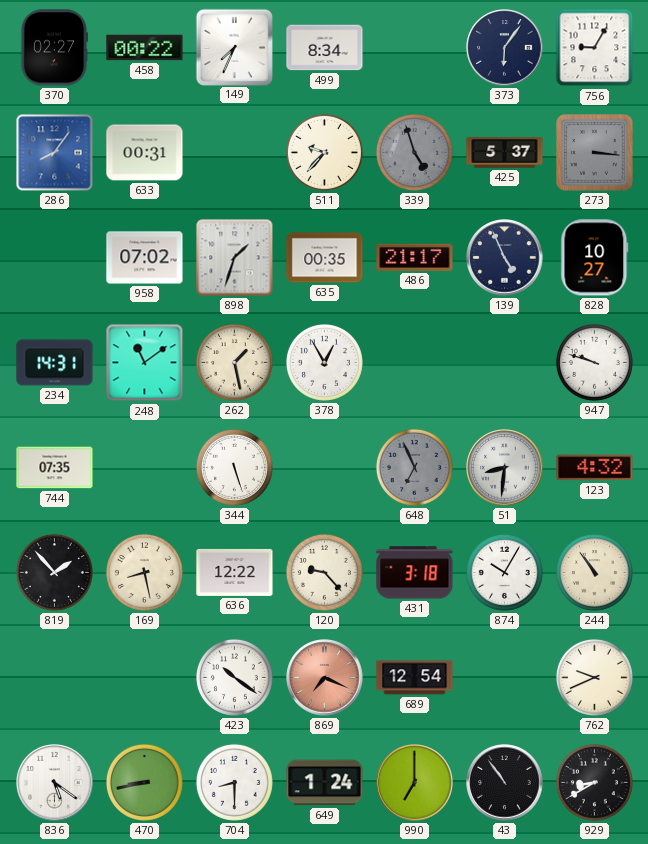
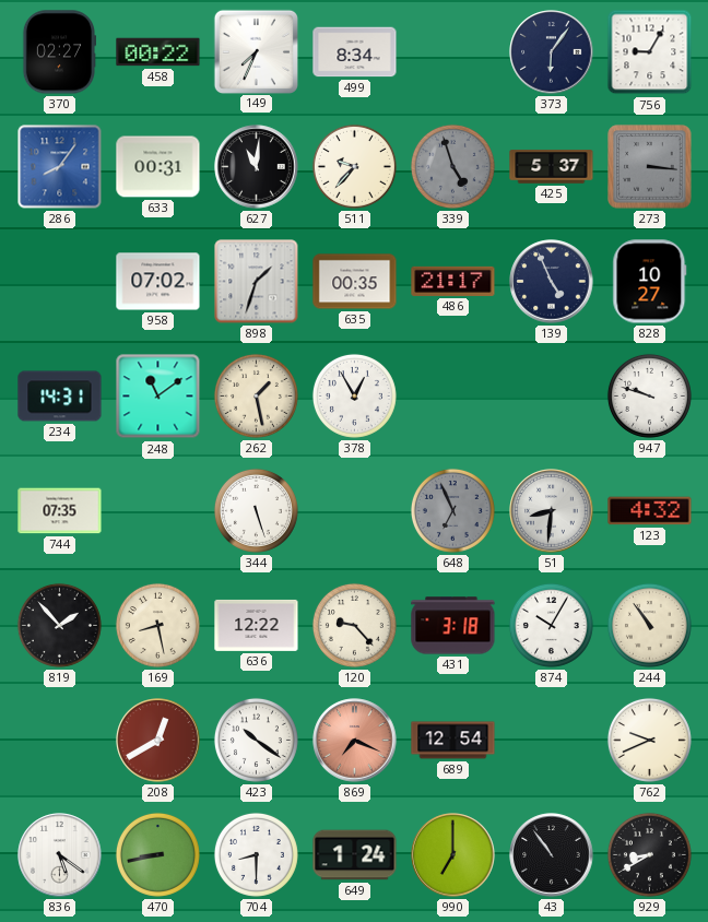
627: none -> 11:01
208: none -> 12:40
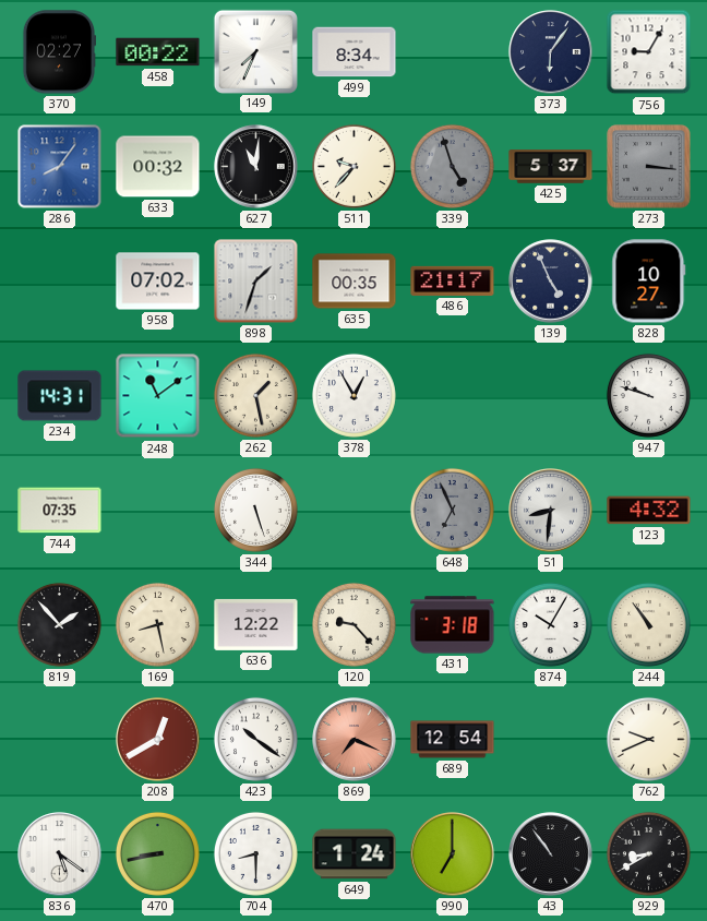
633: 00:31 -> 00:32
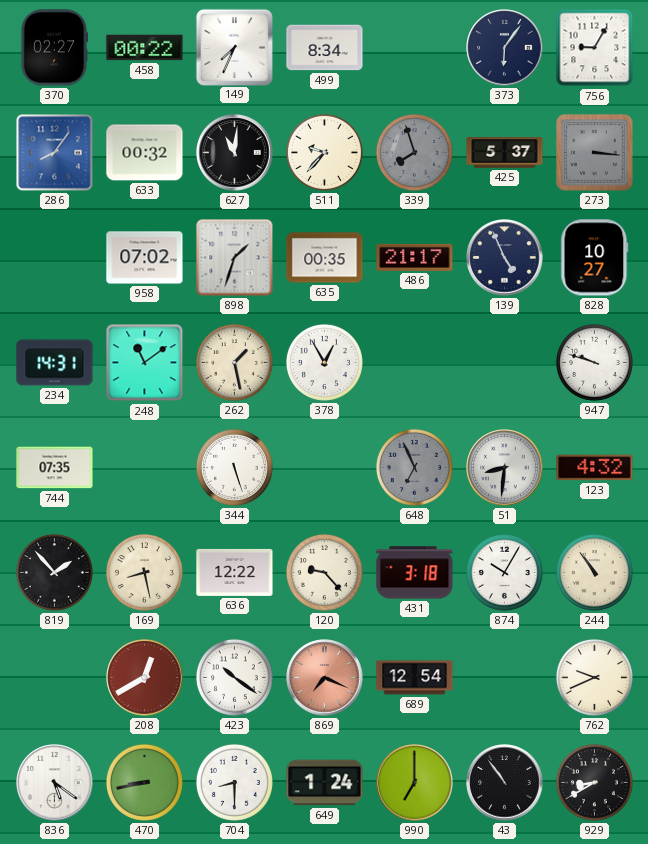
339: 4:57 -> 7:57
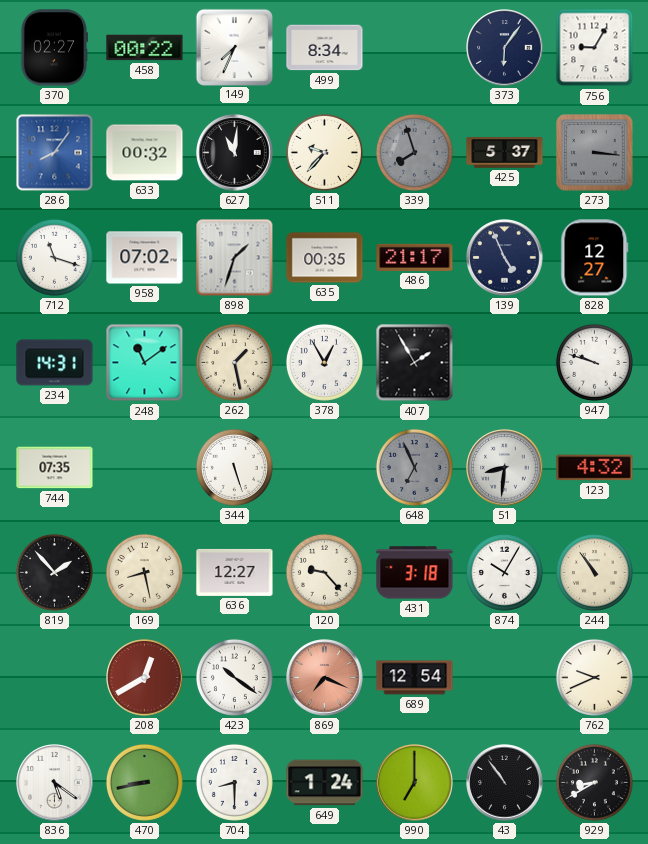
712: none -> 11:18
828: 10:27 -> 12:27
407: none -> 1:55
636: 12:22 -> 12:27
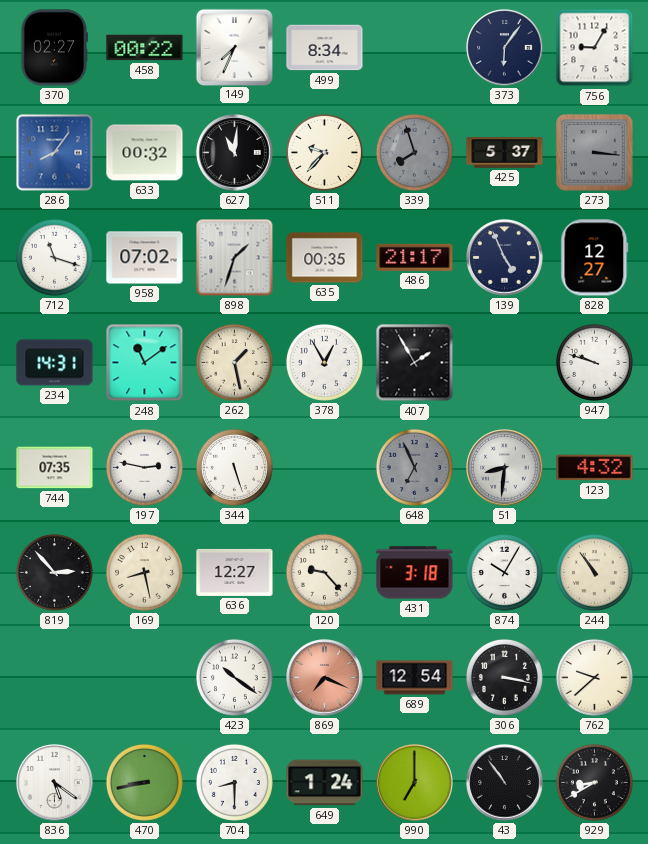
197: none -> 2:47
819: 1:53 -> 2:53
208: 12:40 -> none
306: none -> 3:17
762: 9:41 -> 9:38
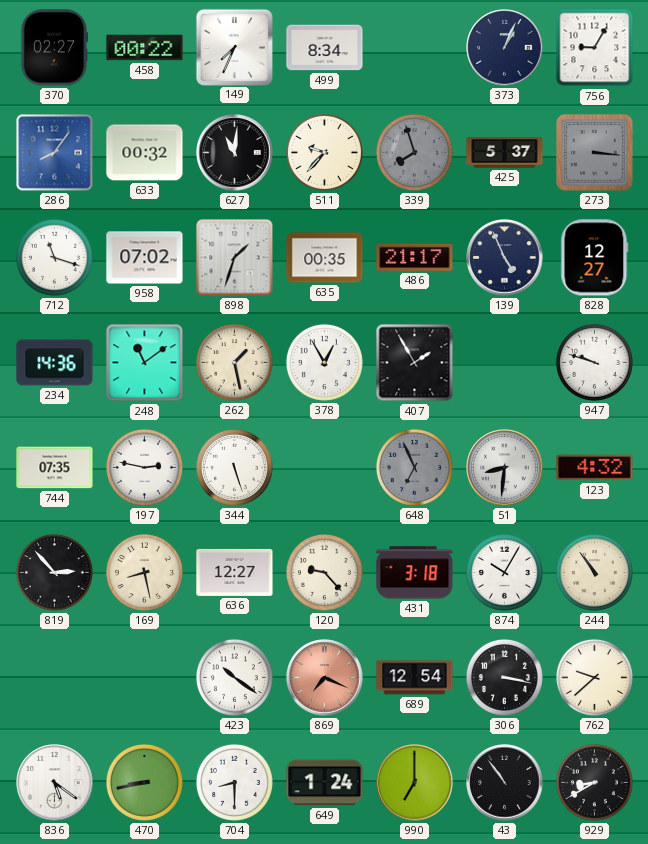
373: 6:06 -> 1:04
234: 14:31 -> 14:36
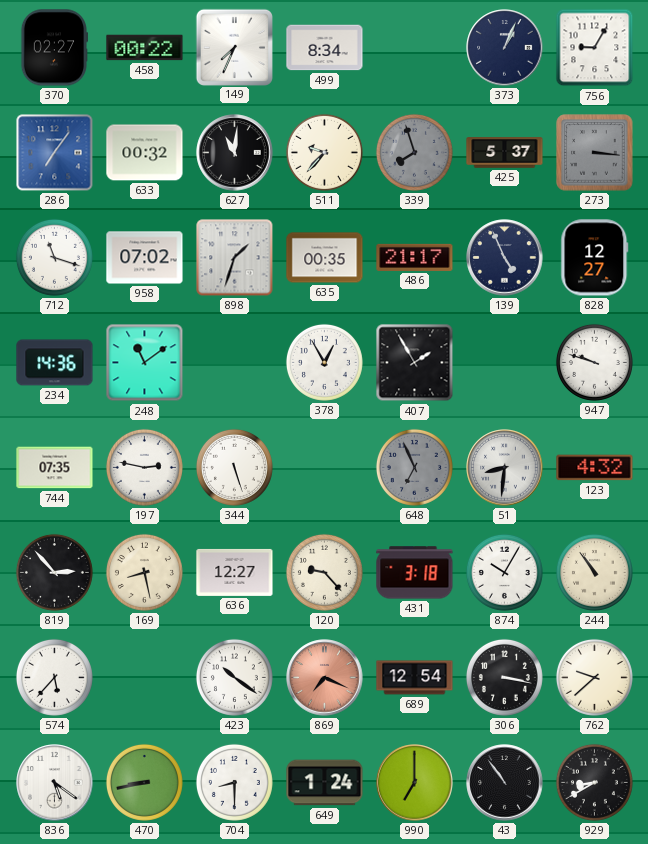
286: 8:06 -> 7:06
262: 1:28 -> none
574: none -> 5:37
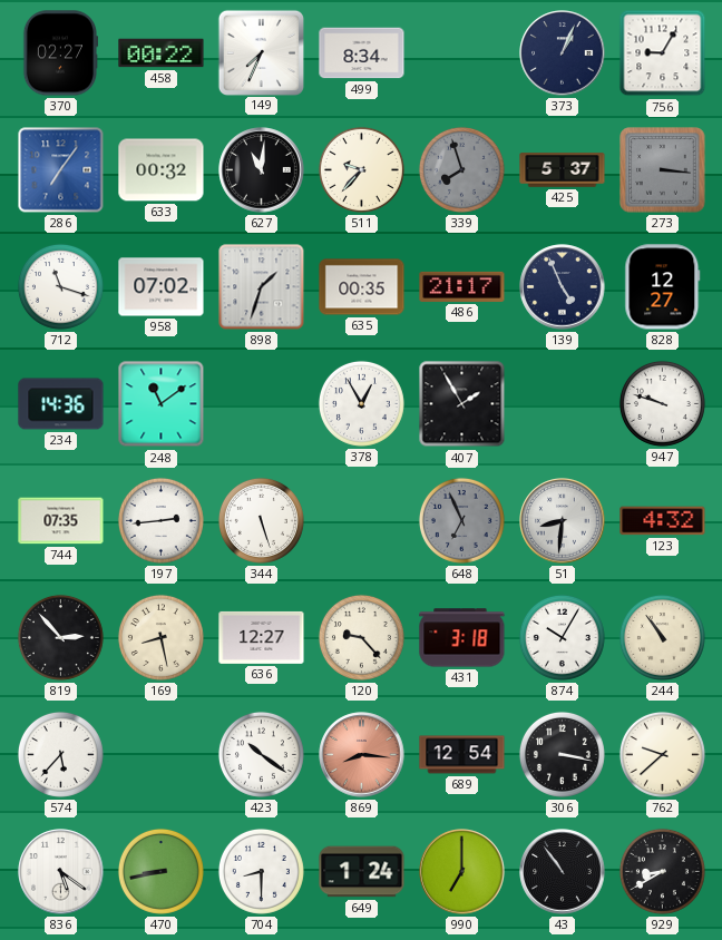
197: 2:47 -> 2:44
869: 7:19 -> 8:16
